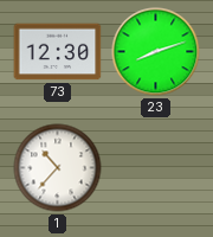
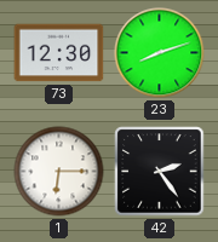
1: 10:37 -> 6:15
42: none -> 2:24
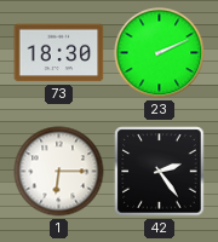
73: 12:30 -> 18:30
23: 8:12 -> 2:11
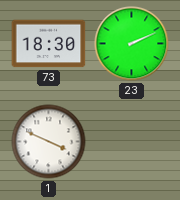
1: 6:15 -> 3:49
42: 2:24 -> none
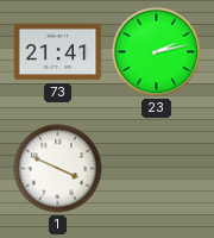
73: 18:30 -> 21:41
23: 2:11 -> 2:13
